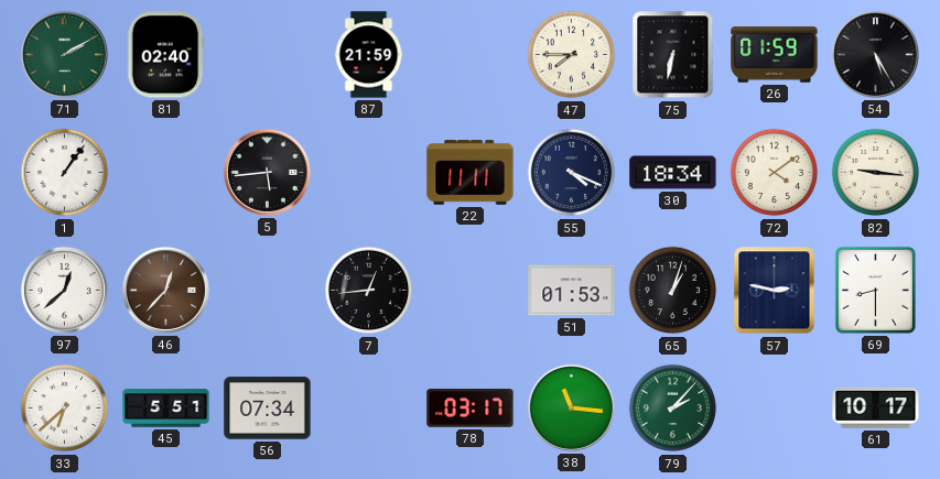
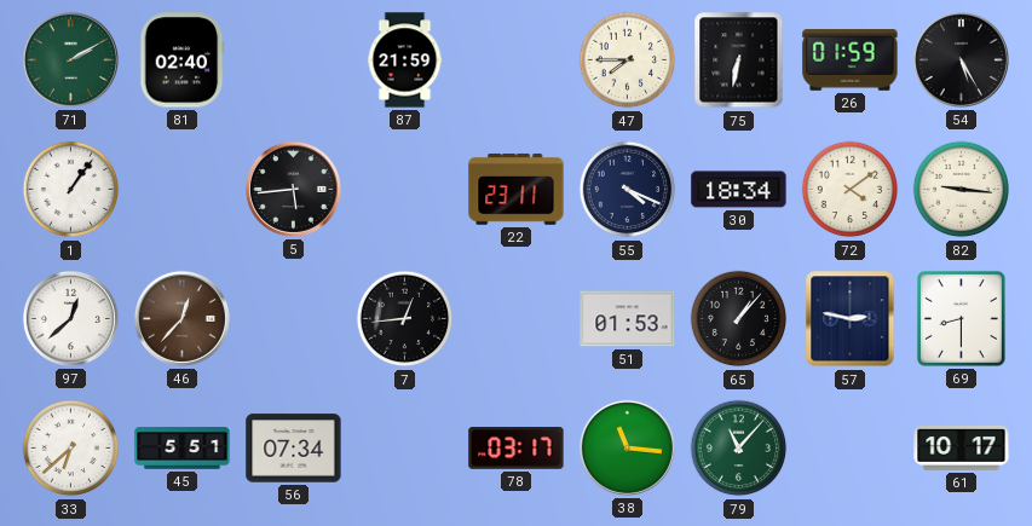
22: 11:11 -> 23:11
65: 1:03 -> 1:07
79: 2:07 -> 11:07
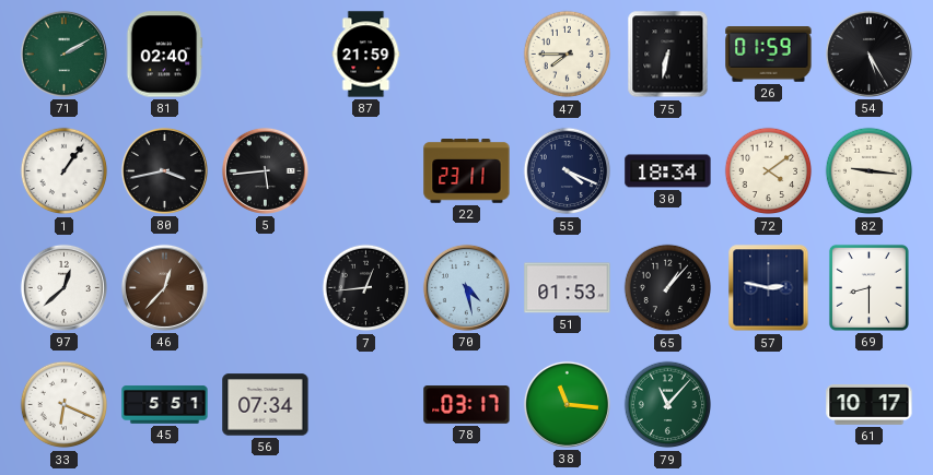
80: none -> 3:43
70: none -> 4:28
33: 6:38 -> 6:19
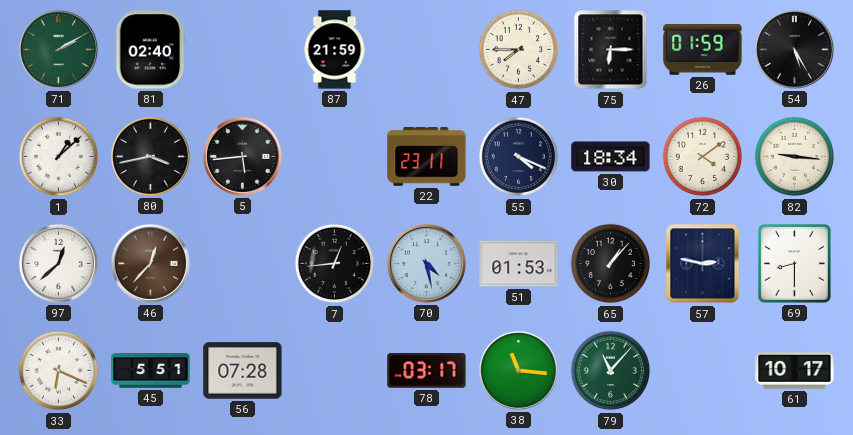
75: 6:32 -> 6:15
1: 1:06 -> 1:08
56: 07:34 -> 07:28
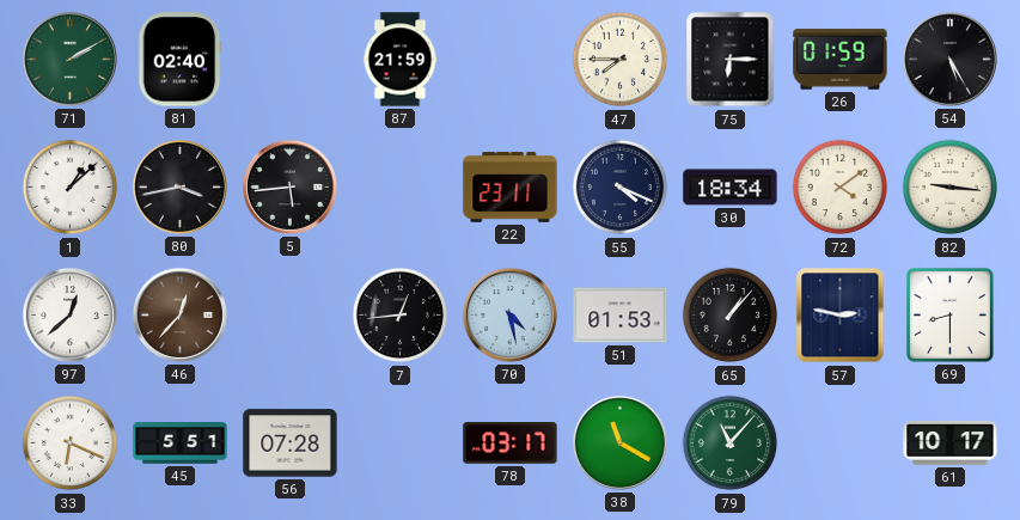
38: 11:16 -> 11:20
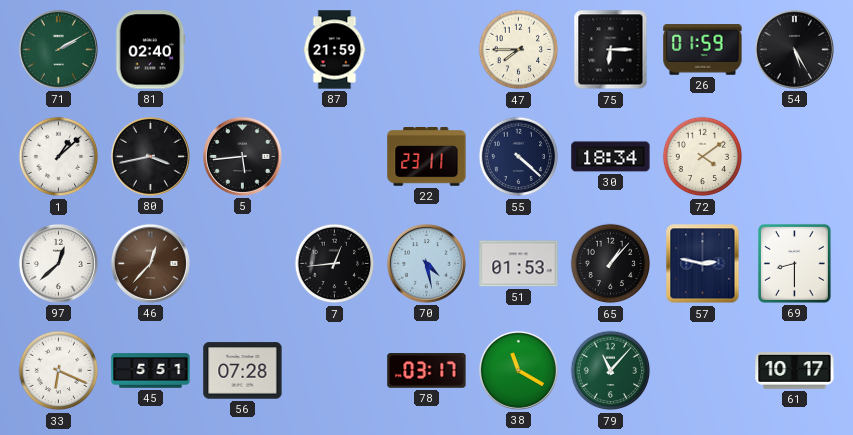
55: 4:19 -> 4:22
82: 9:16 -> none
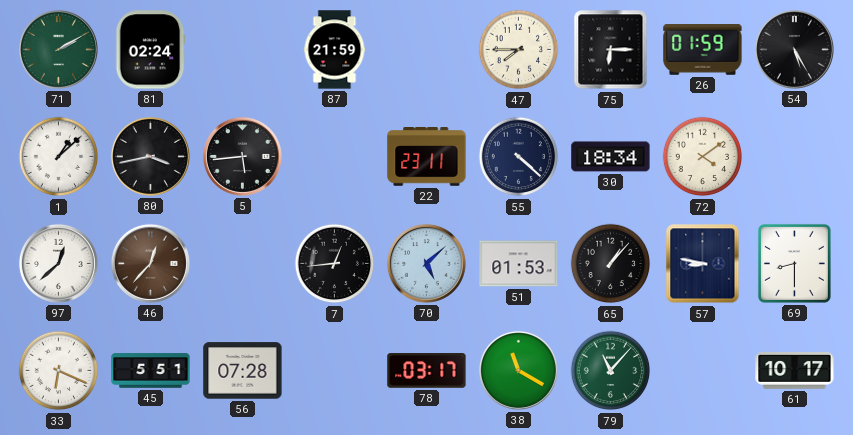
81: 02:40 -> 02:24
70: 4:28 -> 5:08
57: 2:47 -> 8:47
